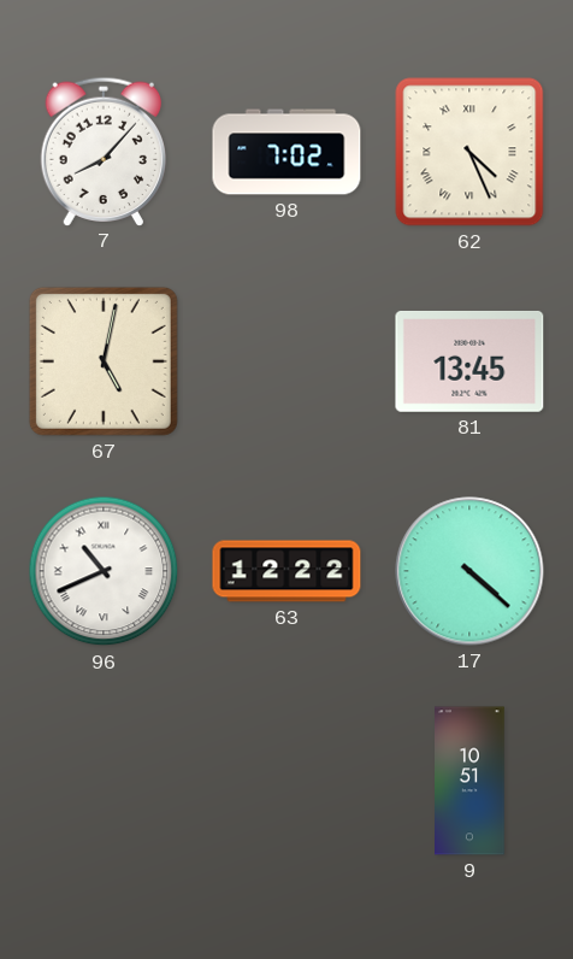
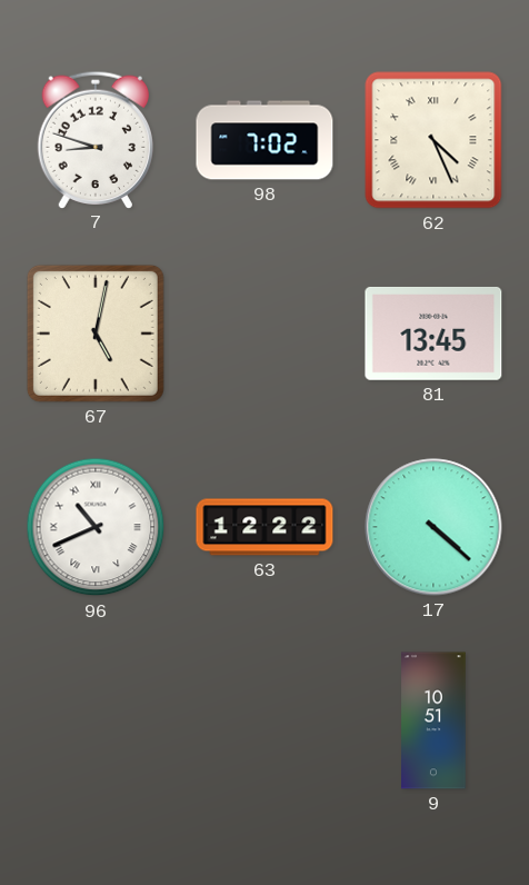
7: 8:07 -> 8:48
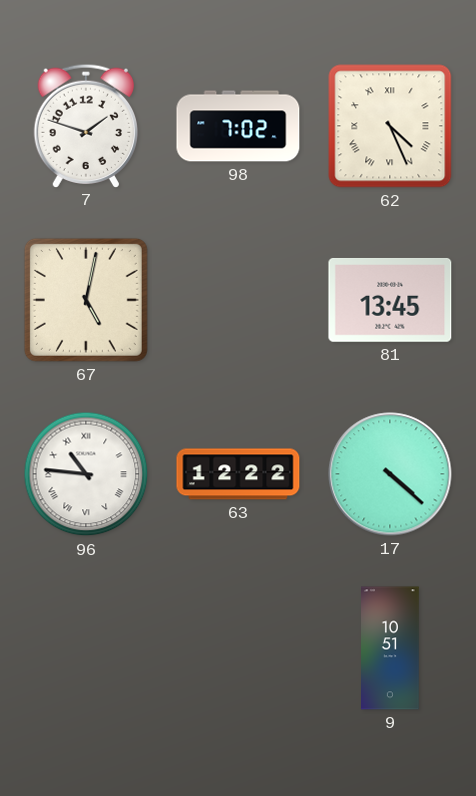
7: 8:48 -> 1:48
96: 10:41 -> 10:46
